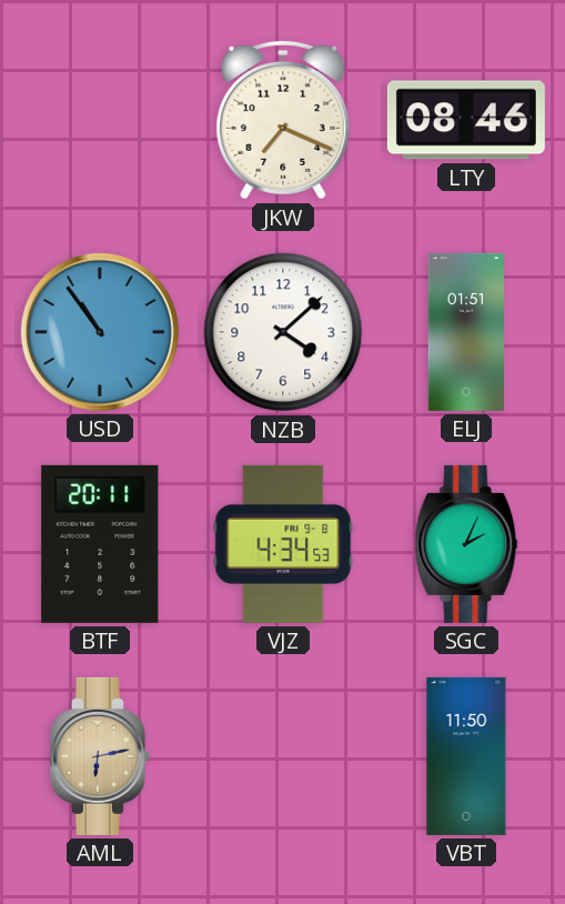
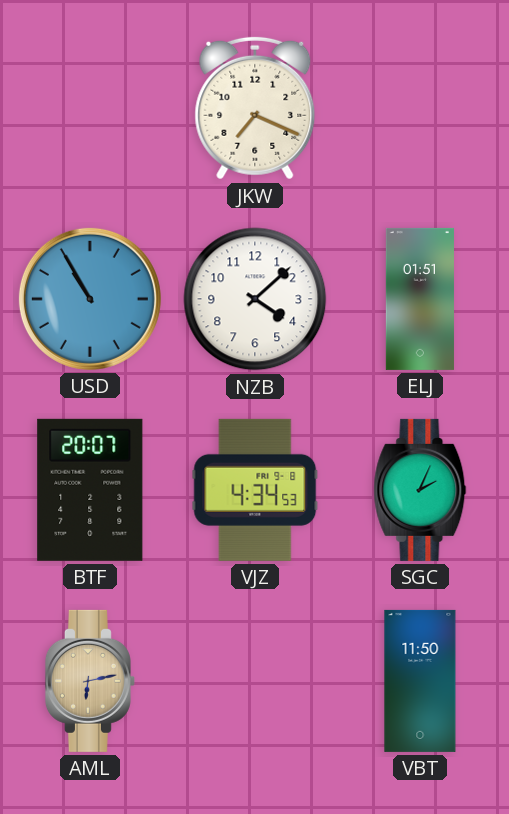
LTY: 08:46 -> none
USD: 10:54 -> 10:55
BTF: 20:11 -> 20:07
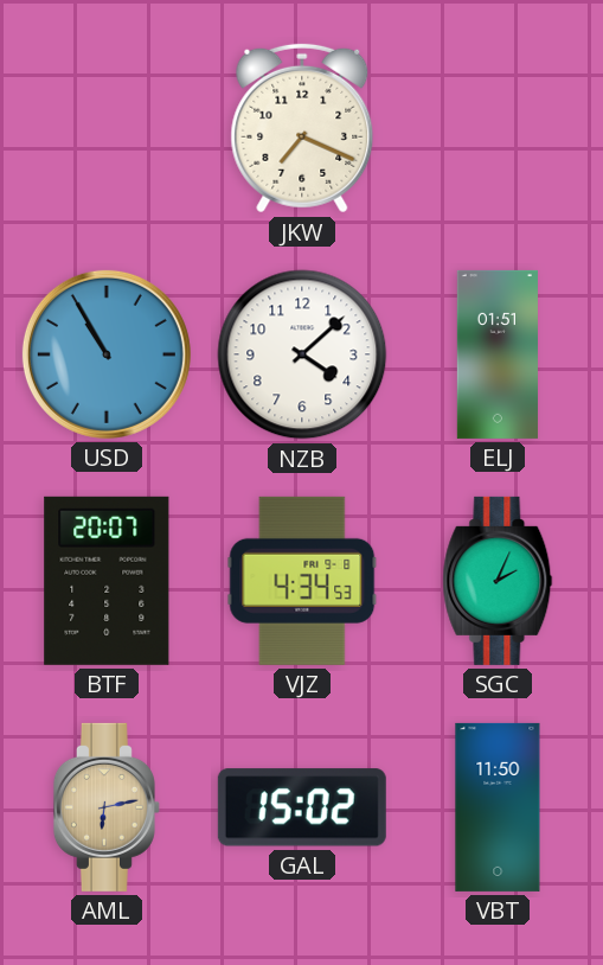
GAL: none -> 15:02
